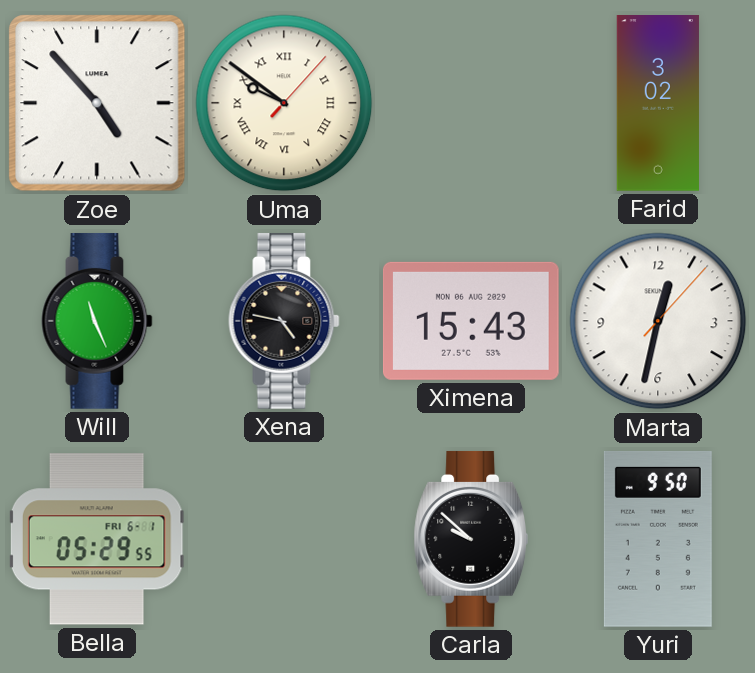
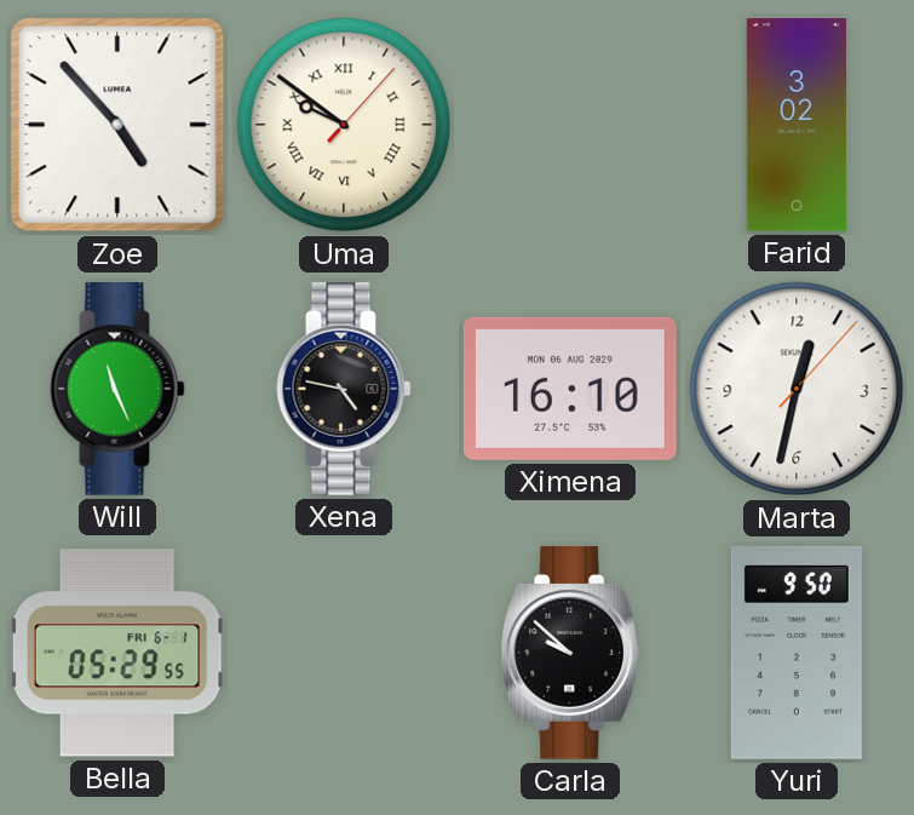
Ximena: 15:43 -> 16:10
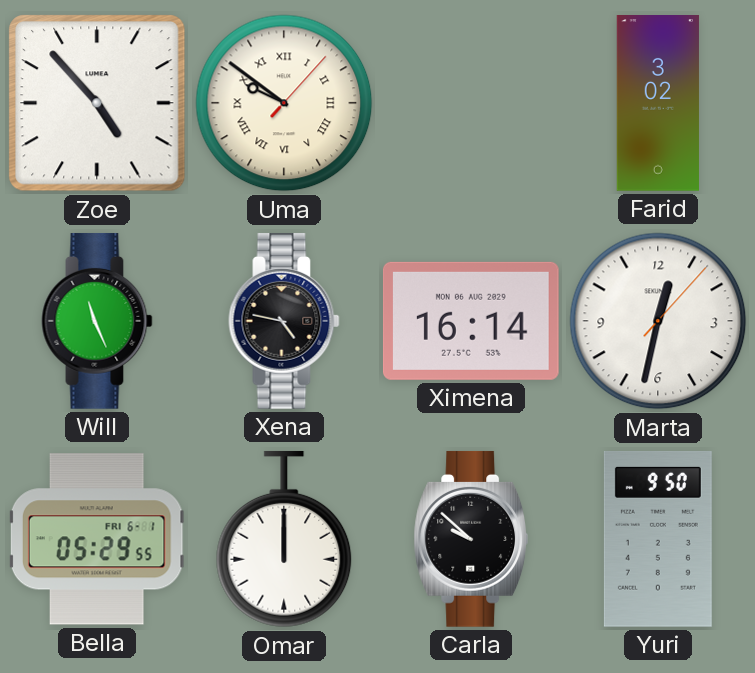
Ximena: 16:10 -> 16:14
Omar: none -> 12:00
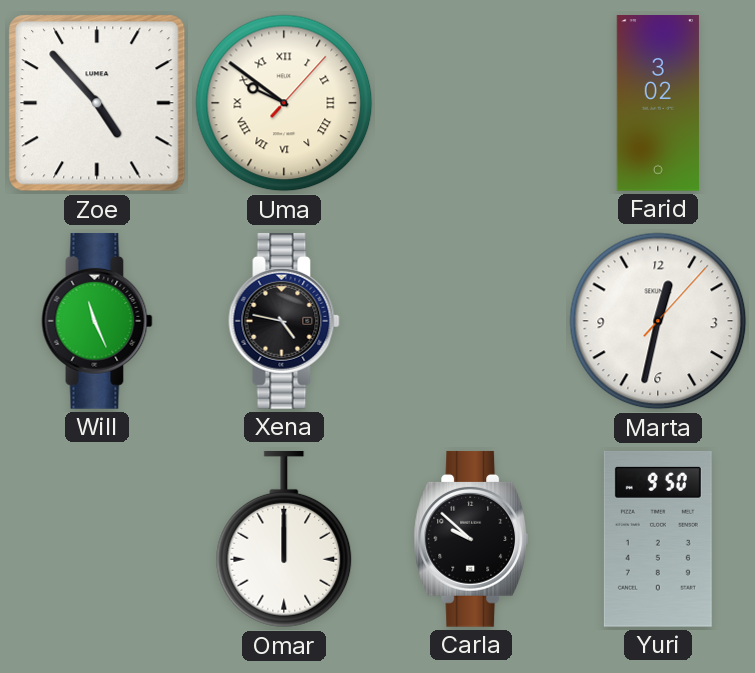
Ximena: 16:14 -> none
Bella: 05:29 -> none
